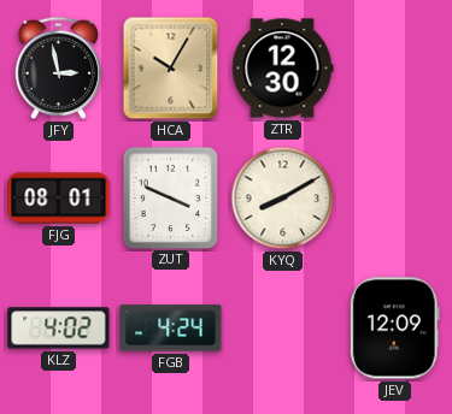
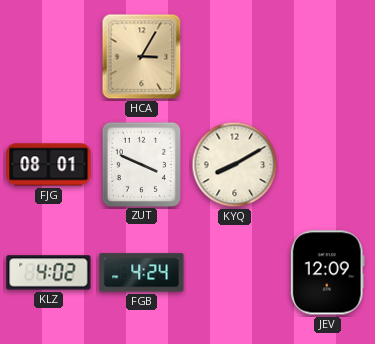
JFY: 2:58 -> none
HCA: 10:05 -> 3:05
ZTR: 12:30 -> none
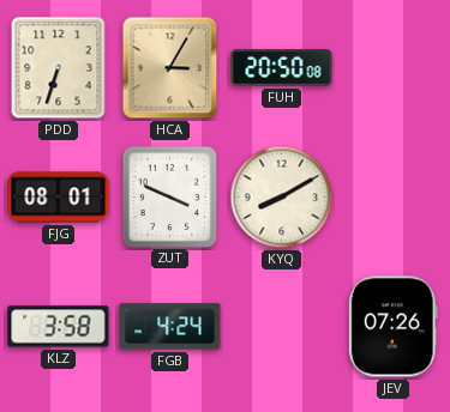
PDD: none -> 6:33
FUH: none -> 20:50
KLZ: 4:02 -> 3:58
JEV: 12:09 -> 07:26
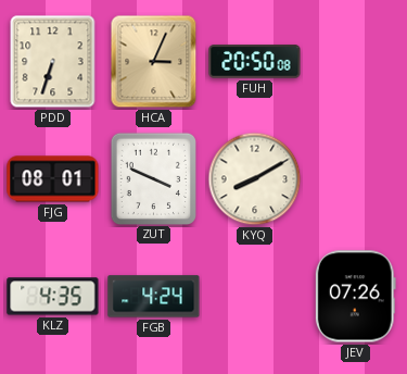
HCA: 3:05 -> 3:04
KLZ: 3:58 -> 4:35
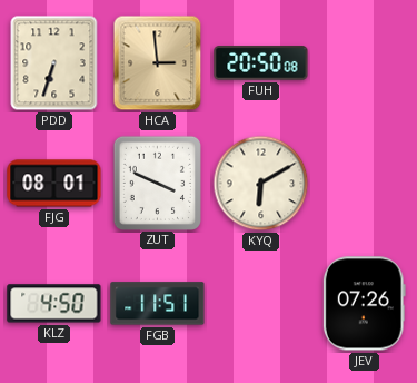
HCA: 3:04 -> 2:59
KYQ: 8:10 -> 6:10
KLZ: 4:35 -> 4:50
FGB: 4:24 -> 11:51
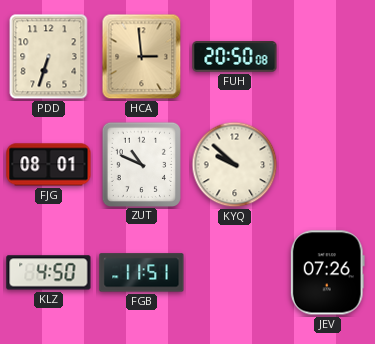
ZUT: 3:49 -> 10:49
KYQ: 6:10 -> 9:52
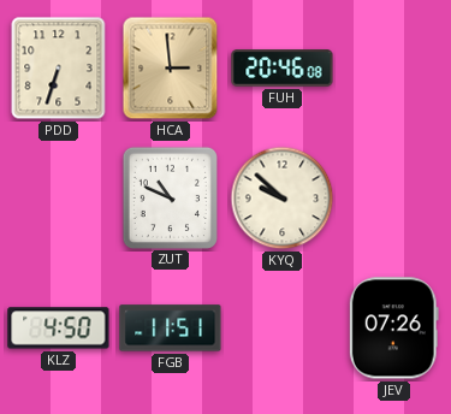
FUH: 20:50 -> 20:46
FJG: 08:01 -> none
